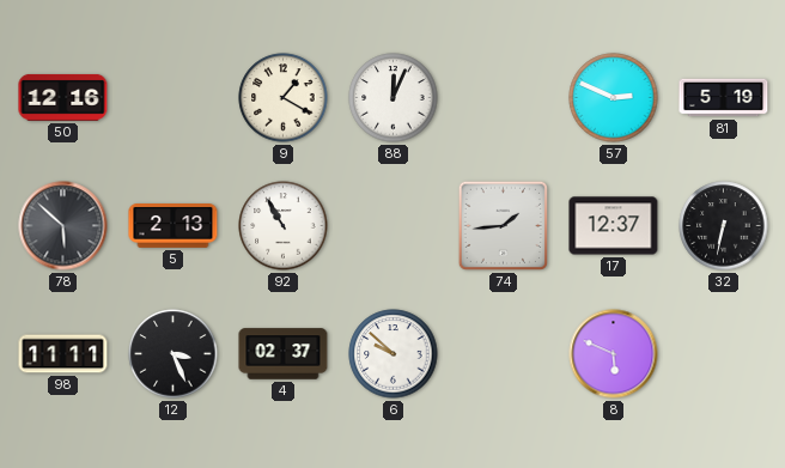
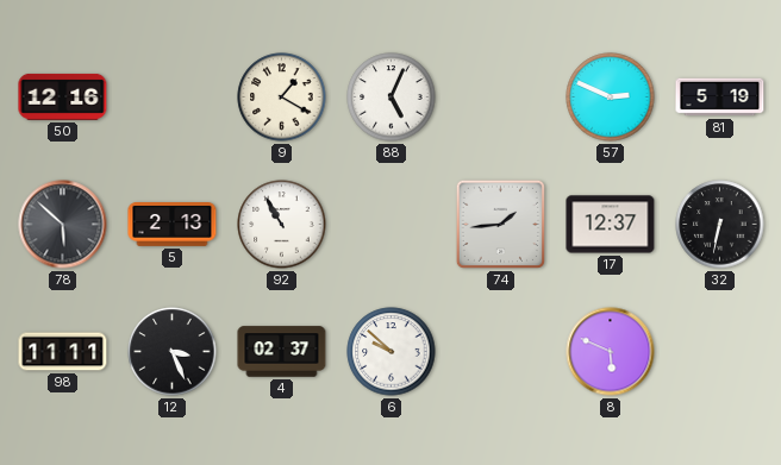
88: 12:04 -> 5:04
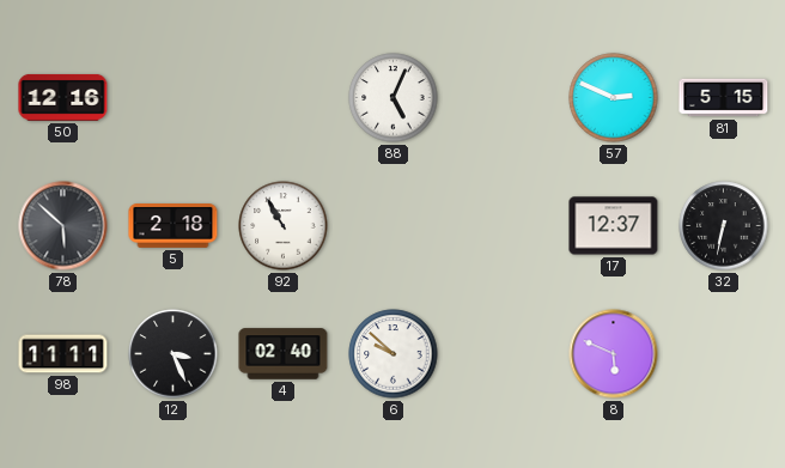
9: 1:20 -> none
81: 5:19 -> 5:15
5: 2:13 -> 2:18
74: 1:44 -> none
4: 02:37 -> 02:40
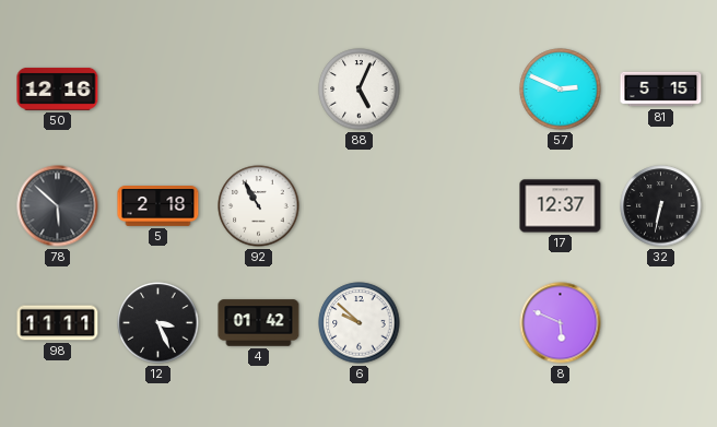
4: 02:40 -> 01:42
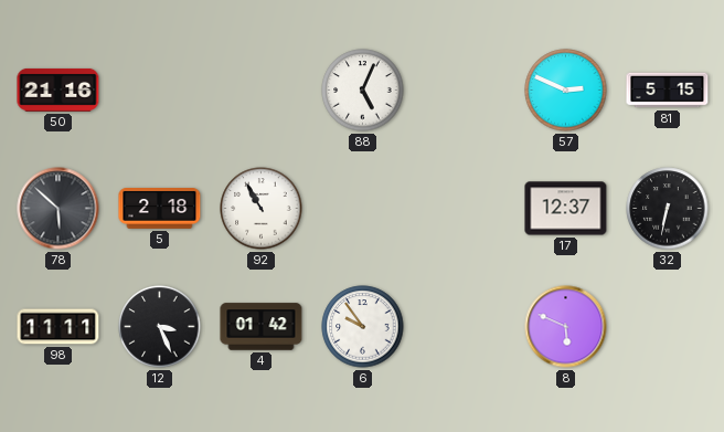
50: 12:16 -> 21:16
6: 9:52 -> 9:54
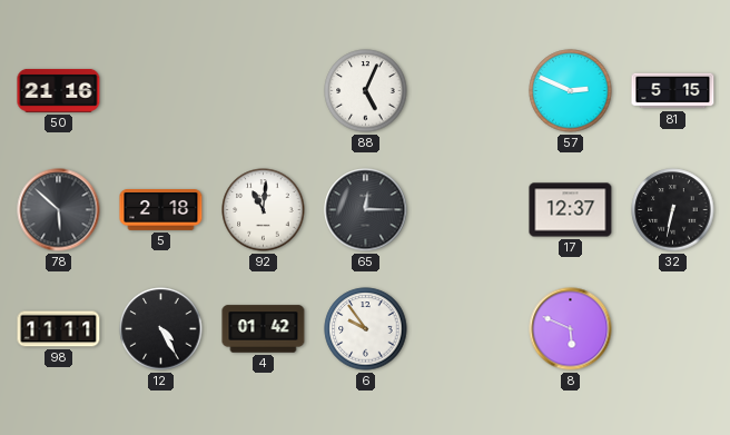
92: 10:55 -> 11:01
65: none -> 12:15
12: 3:26 -> 4:25
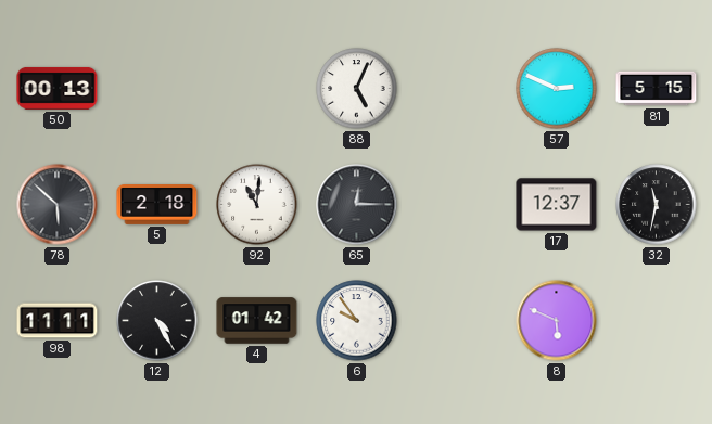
50: 21:16 -> 00:13
32: 6:32 -> 11:32
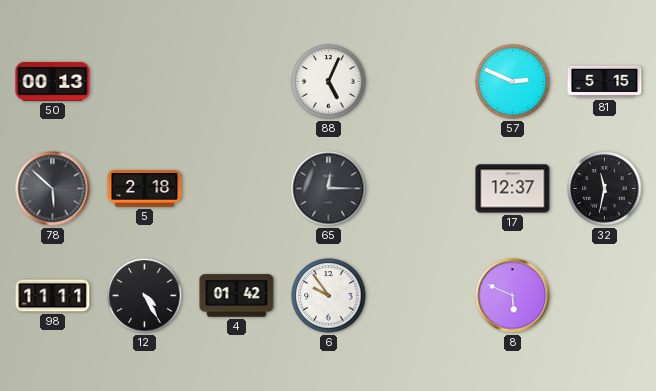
92: 11:01 -> none
